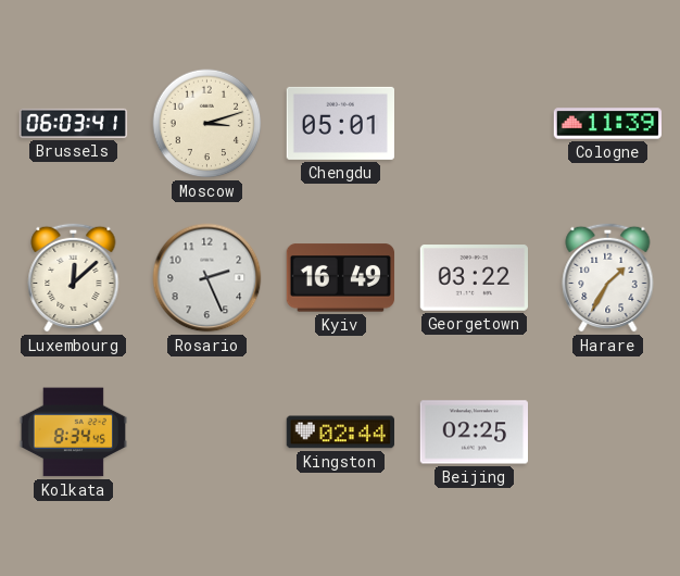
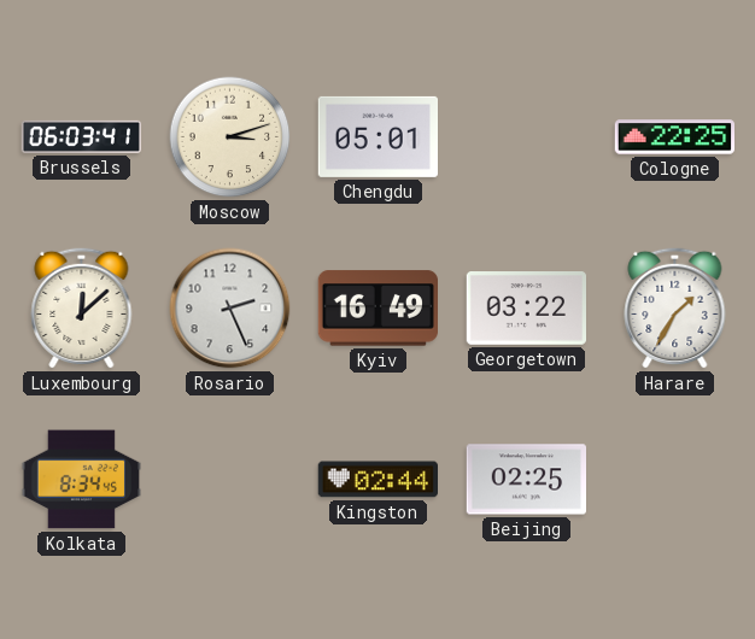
Cologne: 11:39 -> 22:25
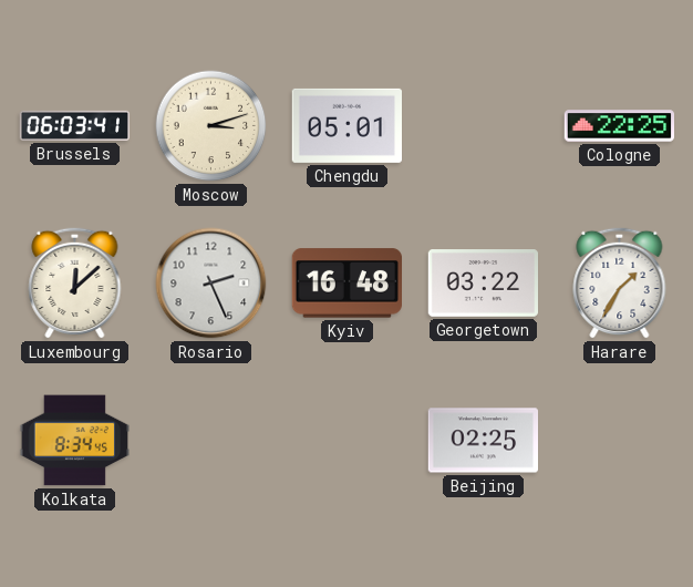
Kyiv: 16:49 -> 16:48
Kingston: 02:44 -> none
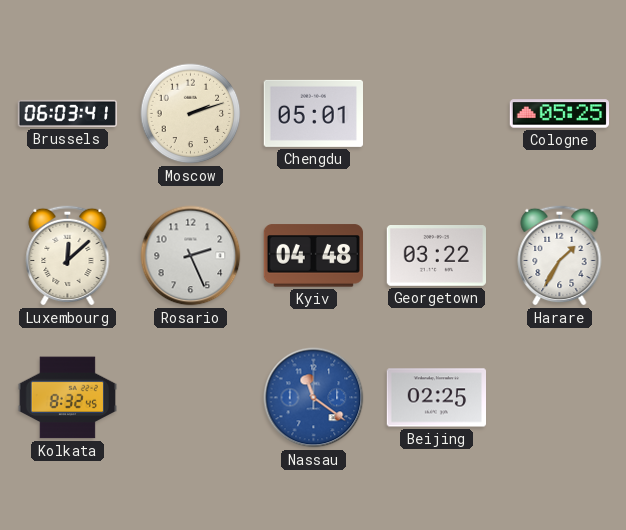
Moscow: 3:12 -> 2:12
Cologne: 22:25 -> 05:25
Kyiv: 16:48 -> 04:48
Kolkata: 8:34 -> 8:32
Nassau: none -> 11:21
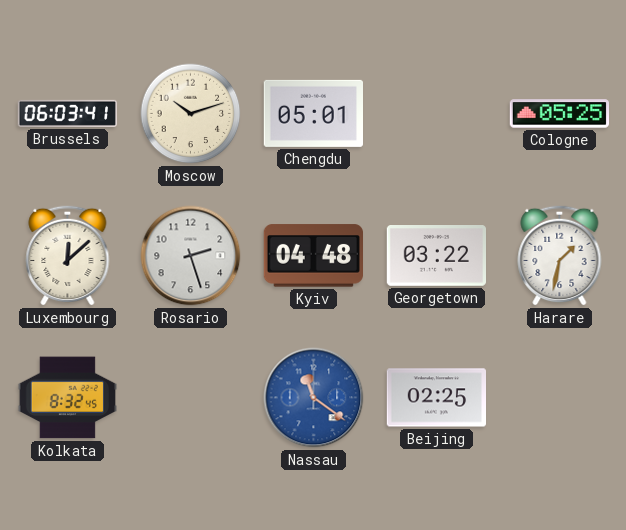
Moscow: 2:12 -> 10:12
Rosario: 2:26 -> 2:27
Harare: 1:35 -> 1:32
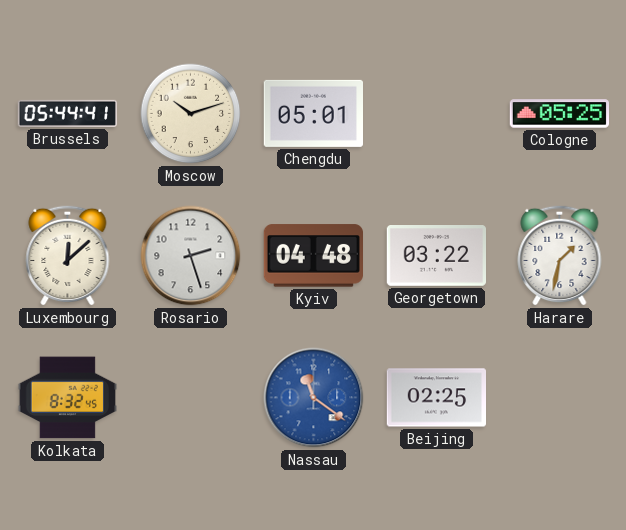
Brussels: 06:03 -> 05:44
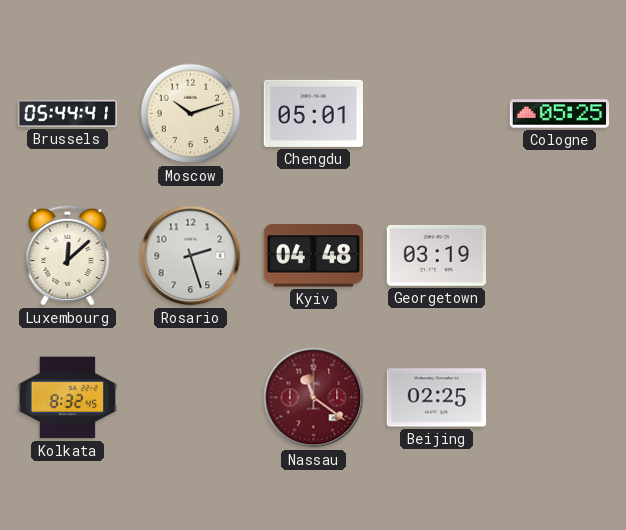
Georgetown: 03:22 -> 03:19
Harare: 1:32 -> none
Nassau dial: blue -> burgundy
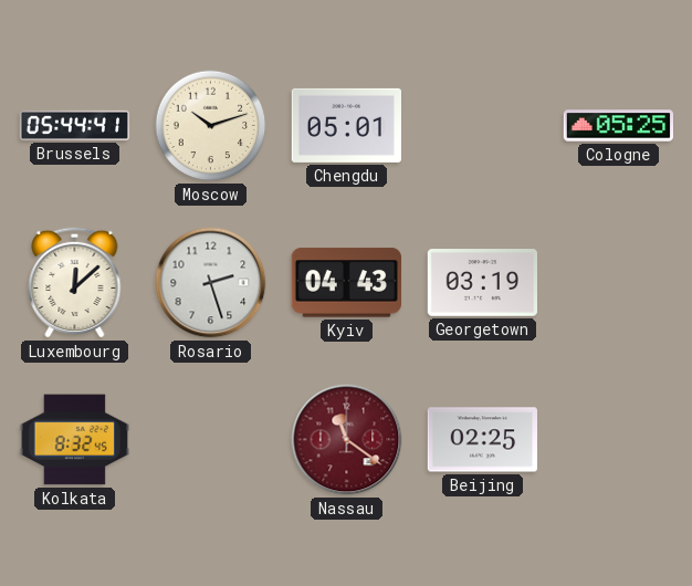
Kyiv: 04:48 -> 04:43
